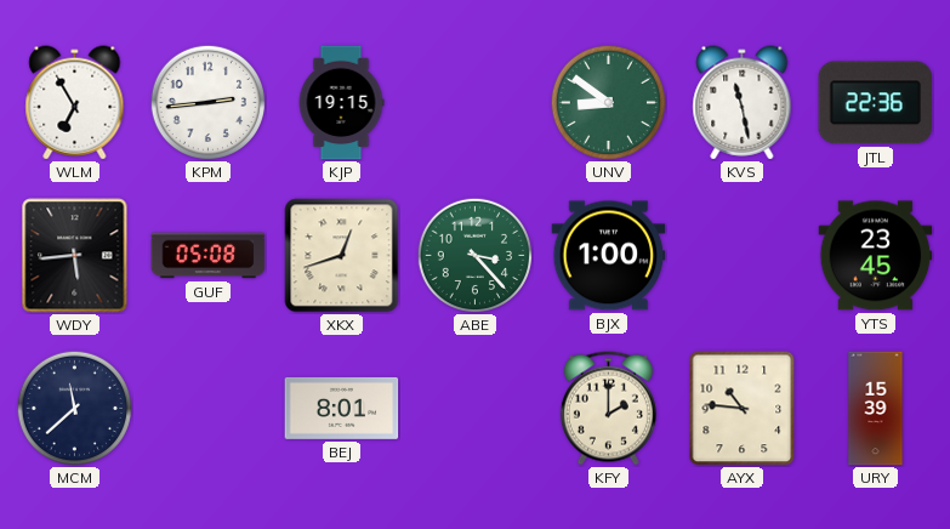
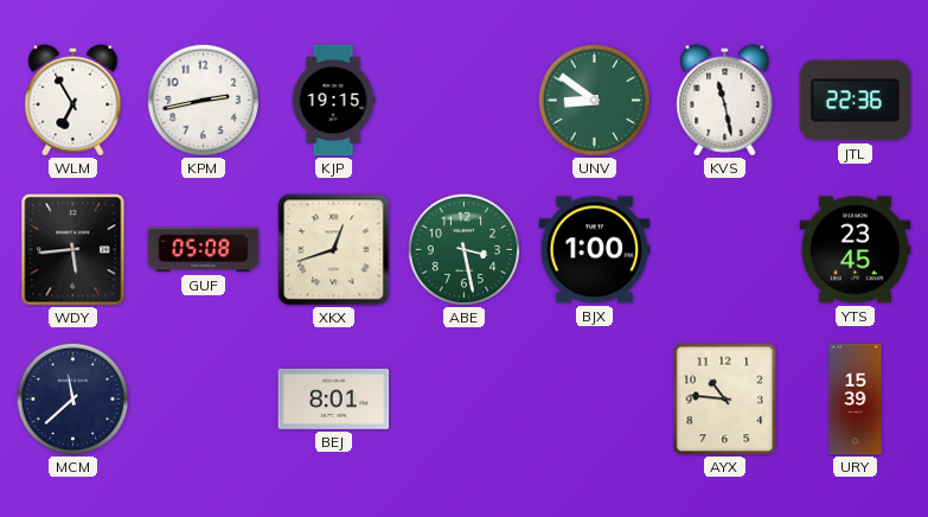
KPM: 2:44 -> 2:43
ABE: 3:23 -> 3:28
KFY: 2:00 -> none
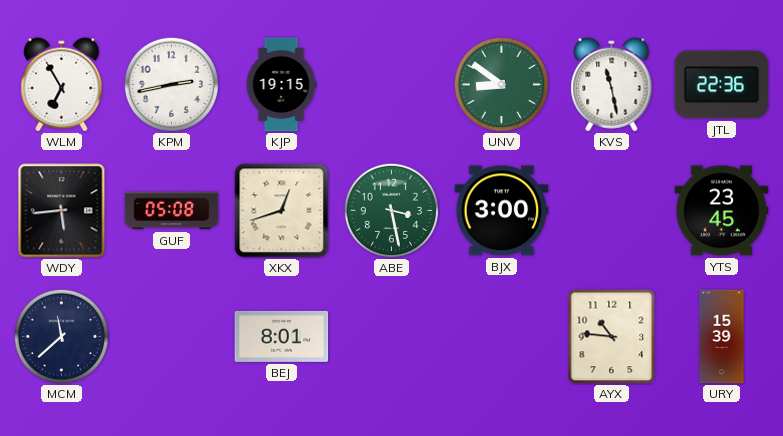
BJX: 1:00 -> 3:00
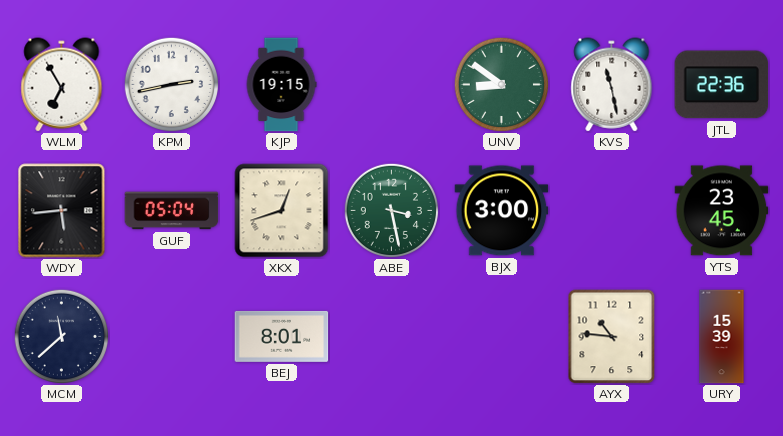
GUF: 05:08 -> 05:04
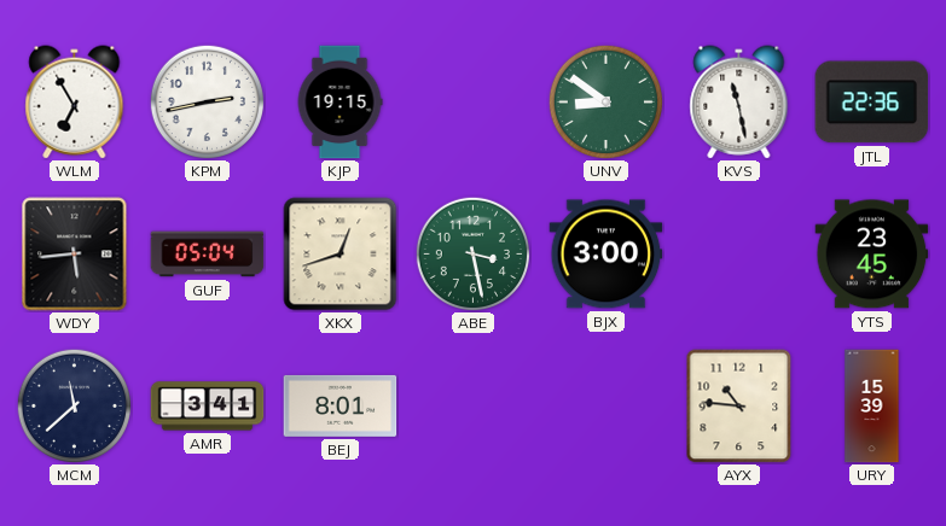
AMR: none -> 3:41
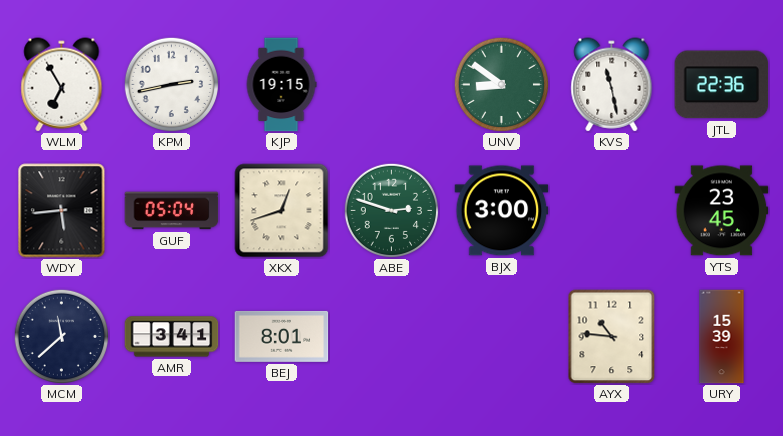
ABE: 3:28 -> 2:48
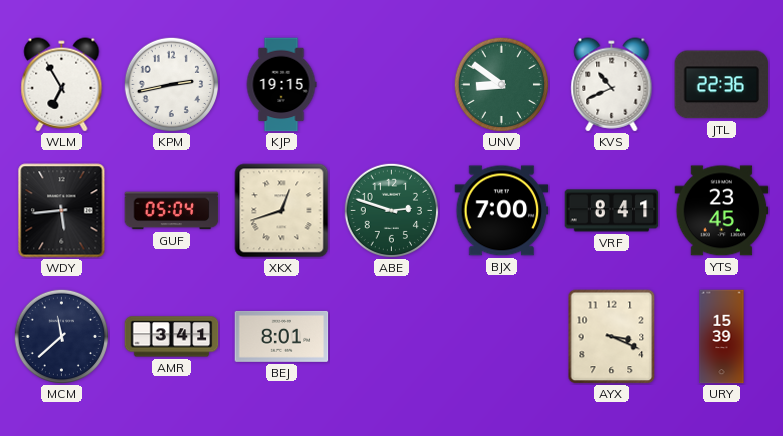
KVS: 11:28 -> 10:41
BJX: 3:00 -> 7:00
VRF: none -> 8:41
AYX: 10:46 -> 3:19
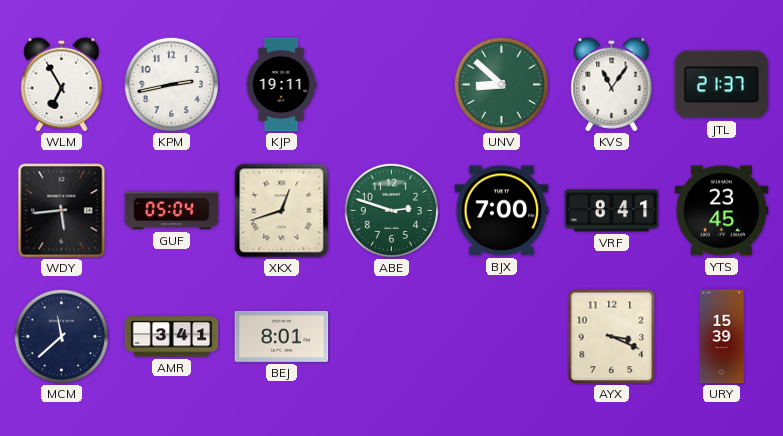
KJP: 19:15 -> 19:11
UNV: 8:51 -> 8:52
KVS: 10:41 -> 11:06
JTL: 22:36 -> 21:37
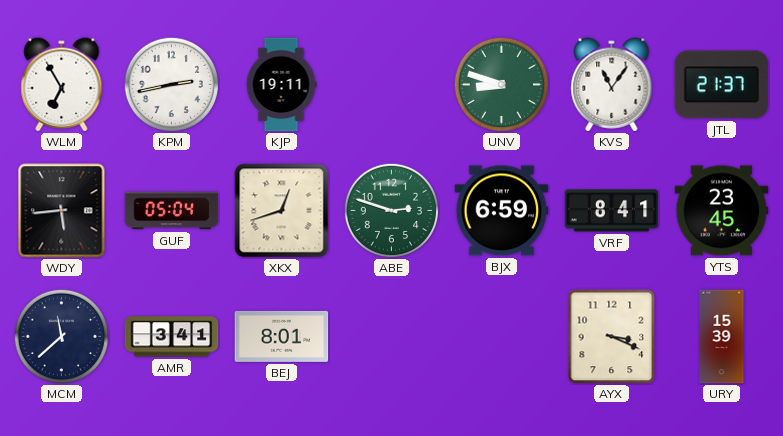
UNV: 8:52 -> 8:48
BJX: 7:00 -> 6:59
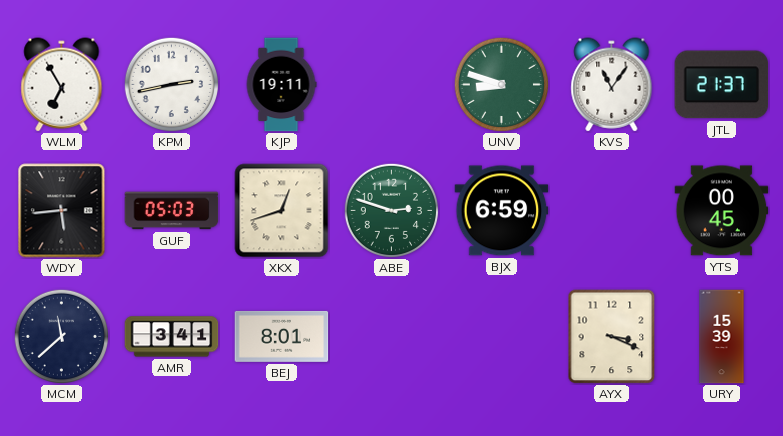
GUF: 05:04 -> 05:03
VRF: 8:41 -> none
YTS: 23:45 -> 00:45
